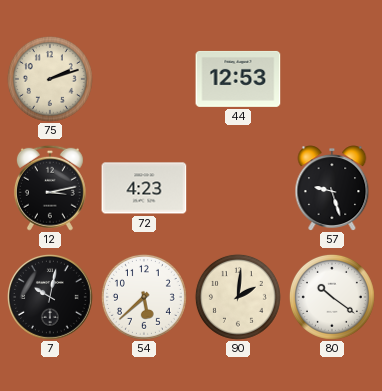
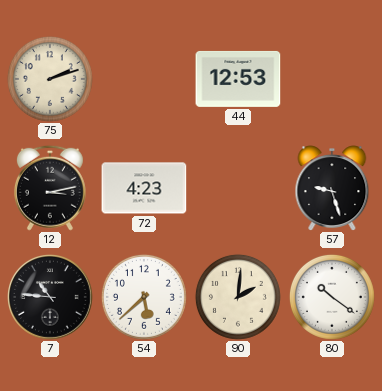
7: 10:02 -> 10:46
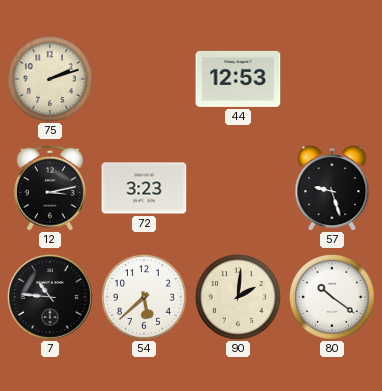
72: 4:23 -> 3:23
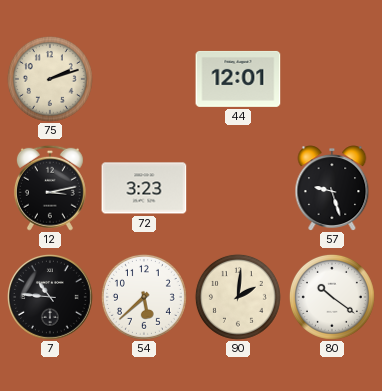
44: 12:53 -> 12:01
